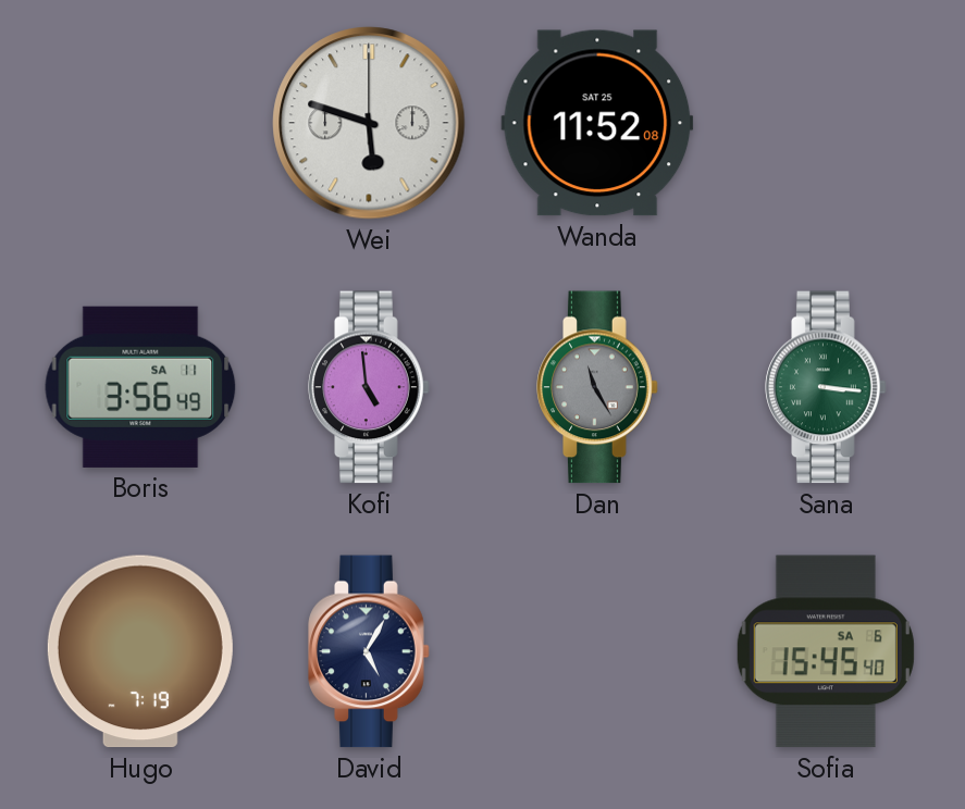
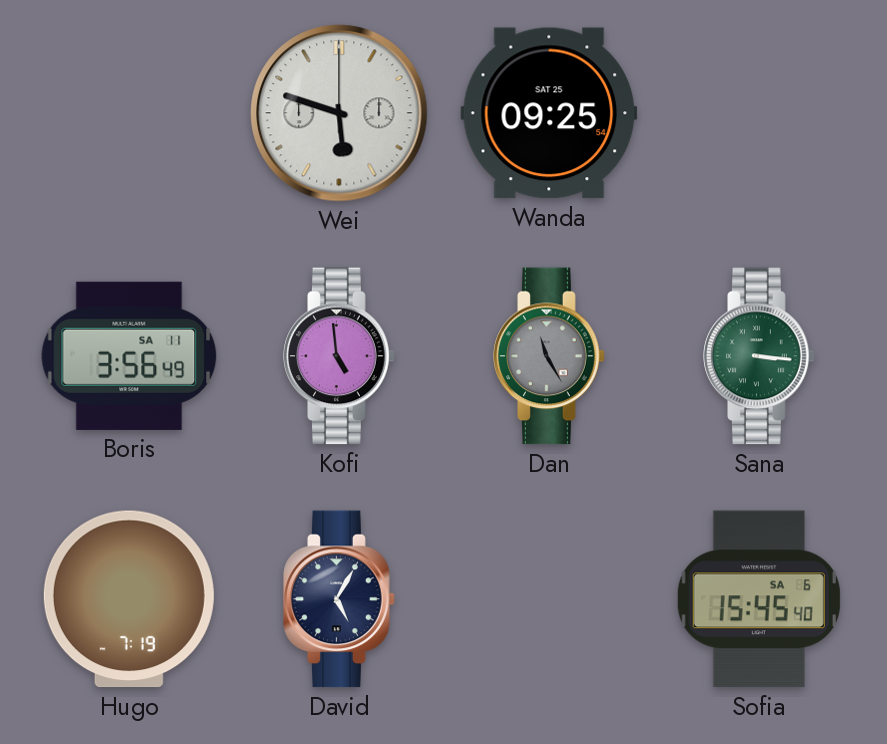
Wanda: 11:52 -> 09:25
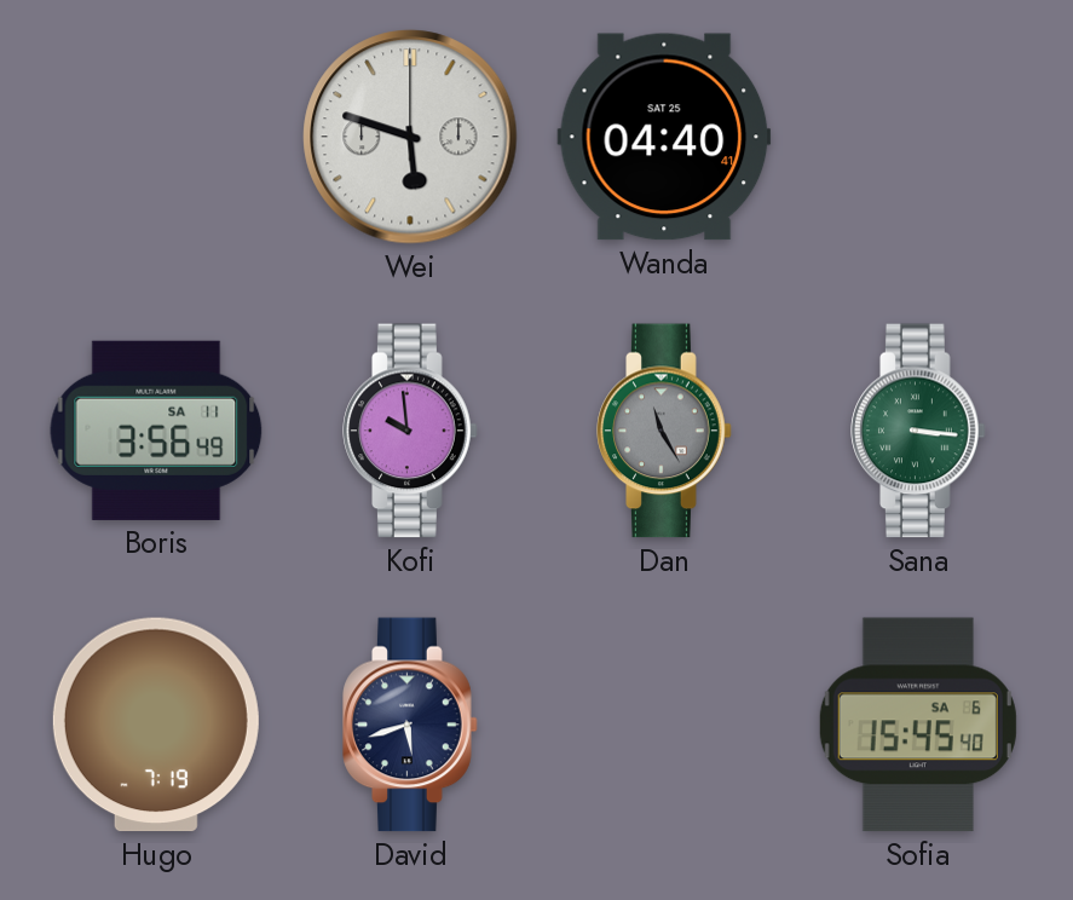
Wanda: 09:25 -> 04:40
Kofi: 4:59 -> 9:59
David: 5:05 -> 5:42
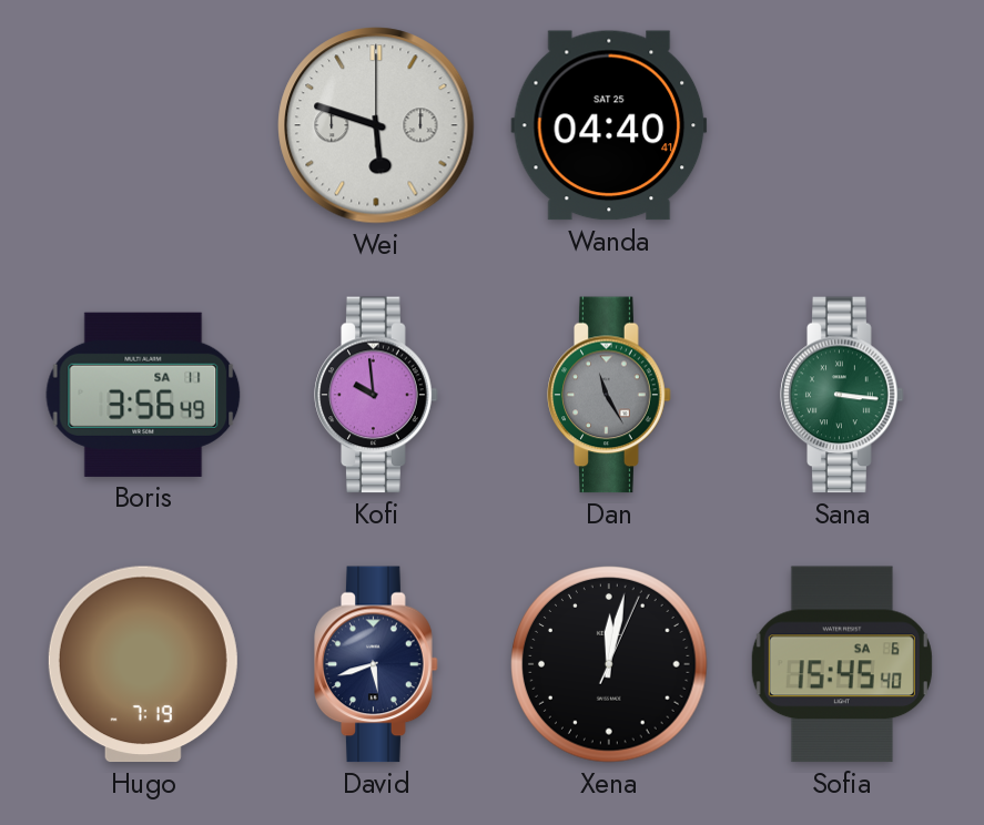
Xena: none -> 12:02
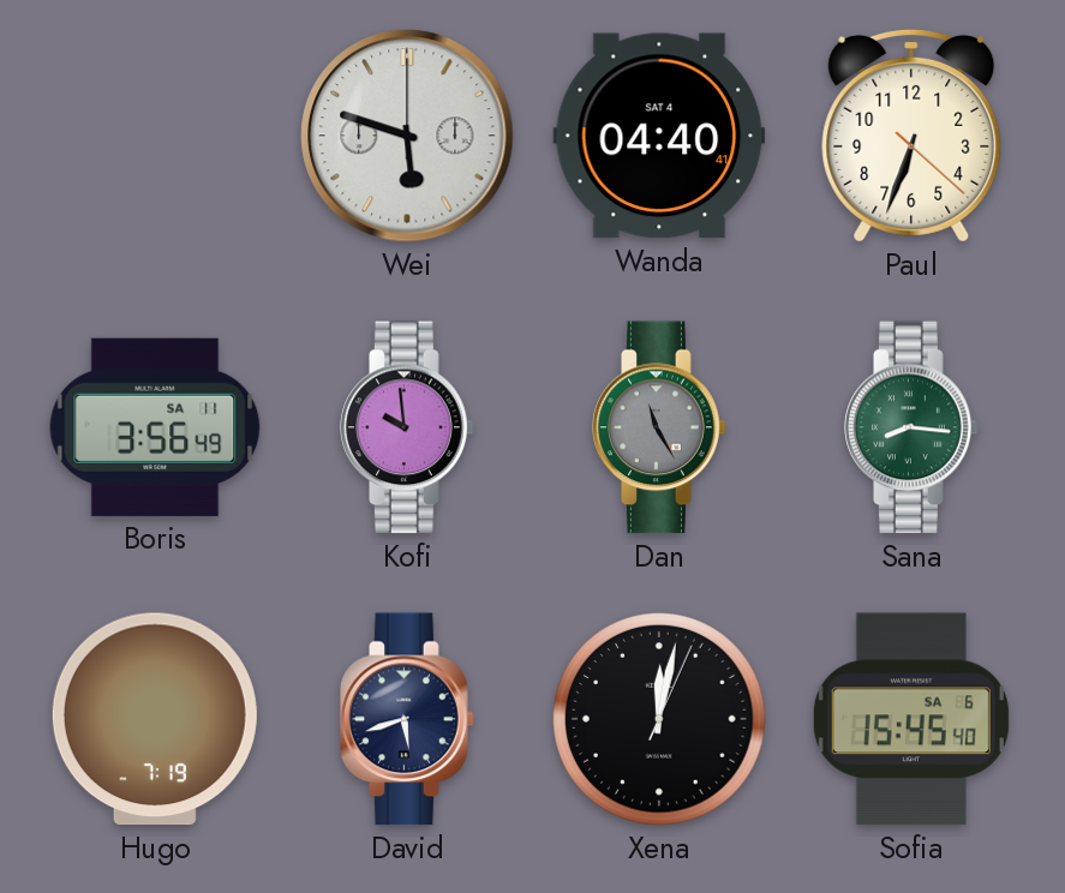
Wanda date: SAT 25 -> SAT 4
Paul: none -> 6:33
Sana: 3:16 -> 8:16
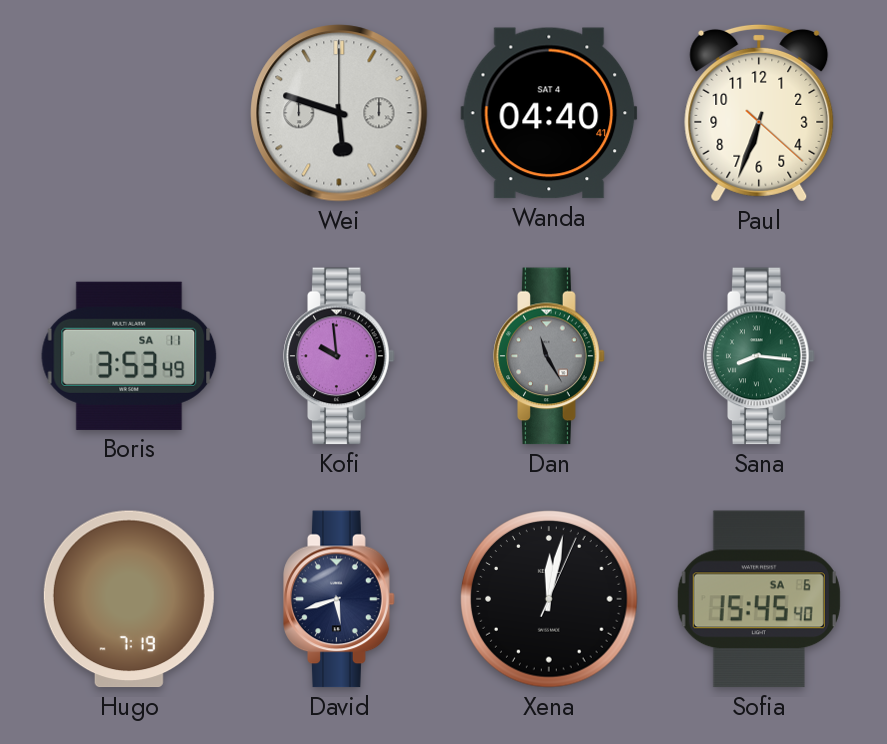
Boris: 3:56 -> 3:53
